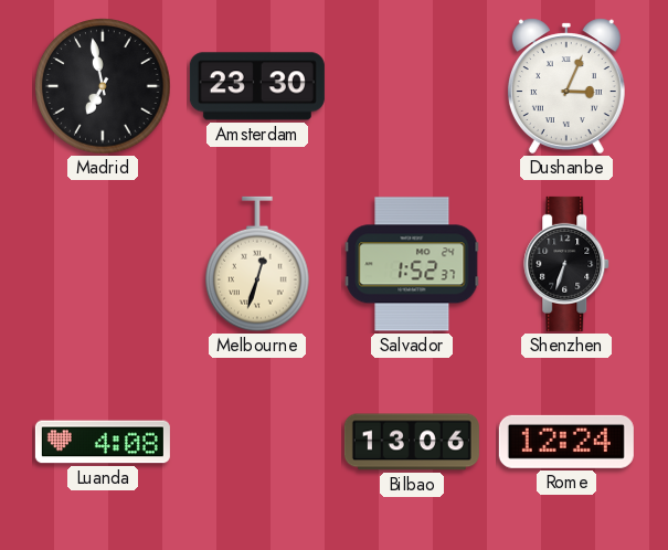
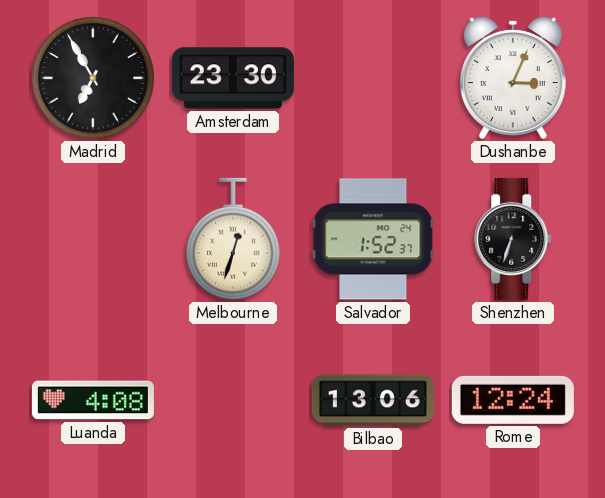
Madrid: 6:58 -> 6:55
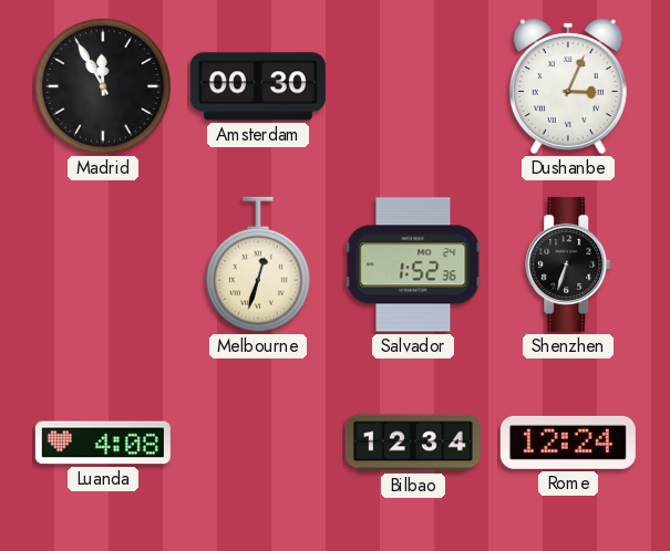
Madrid: 6:55 -> 11:55
Amsterdam: 23:30 -> 00:30
Salvador: 1:52:37 -> 1:52:36
Bilbao: 13:06 -> 12:34
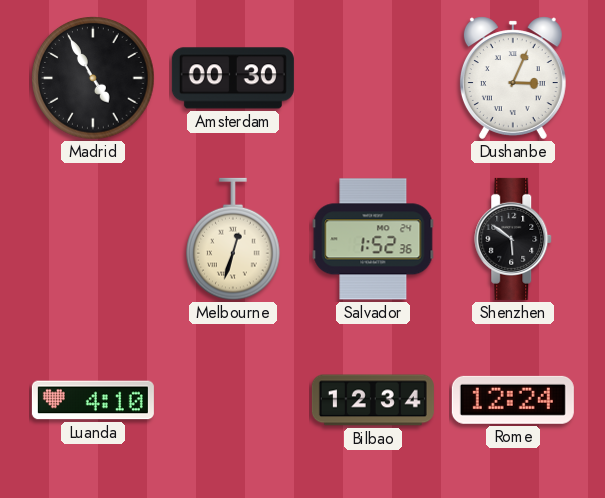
Madrid: 11:55 -> 4:55
Shenzhen: 6:33 -> 5:51
Luanda: 4:08 -> 4:10
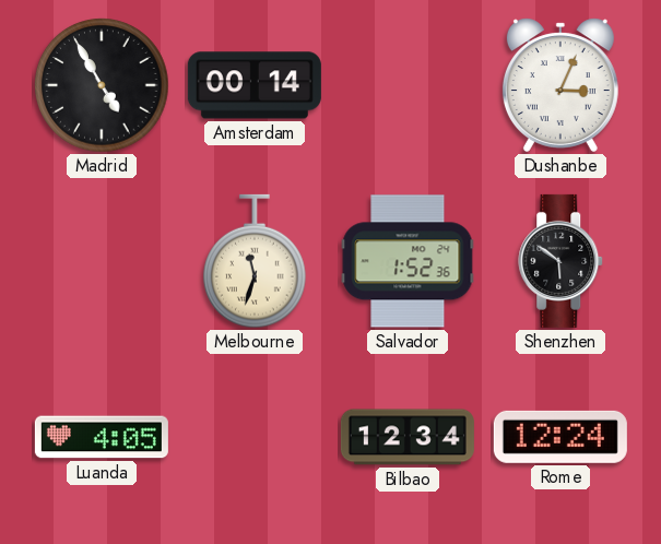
Amsterdam: 00:30 -> 00:14
Melbourne: 12:33 -> 11:33
Luanda: 4:10 -> 4:05
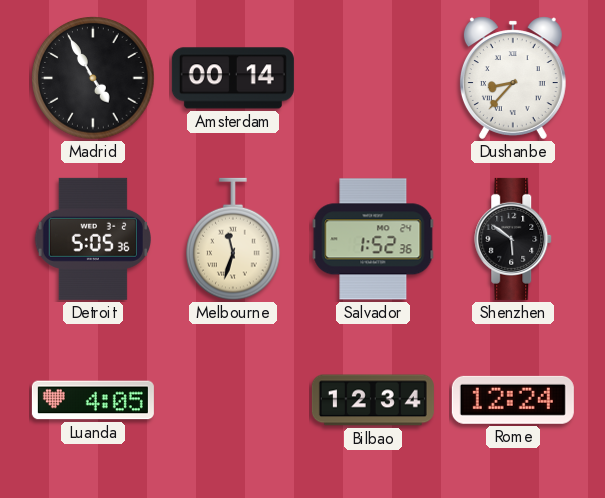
Dushanbe: 3:04 -> 8:37
Detroit: none -> 5:05
